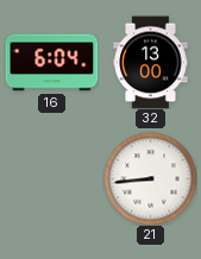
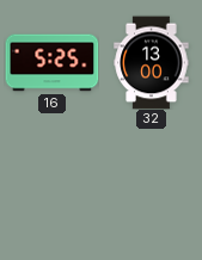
16: 6:04 -> 5:25
21: 8:44 -> none
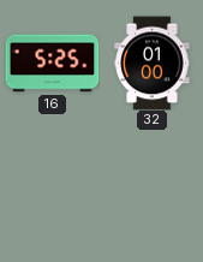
32: 13:00 -> 01:00
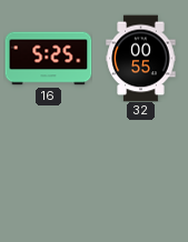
32: 01:00 -> 00:55
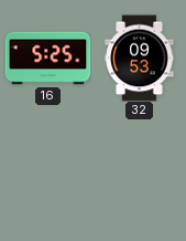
32: 00:55 -> 09:53
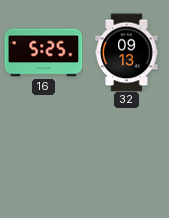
32: 09:53 -> 09:13
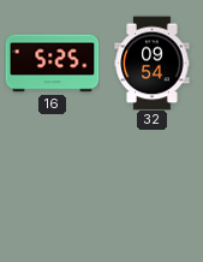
32: 09:13 -> 09:54
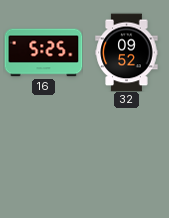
32: 09:54 -> 09:52
